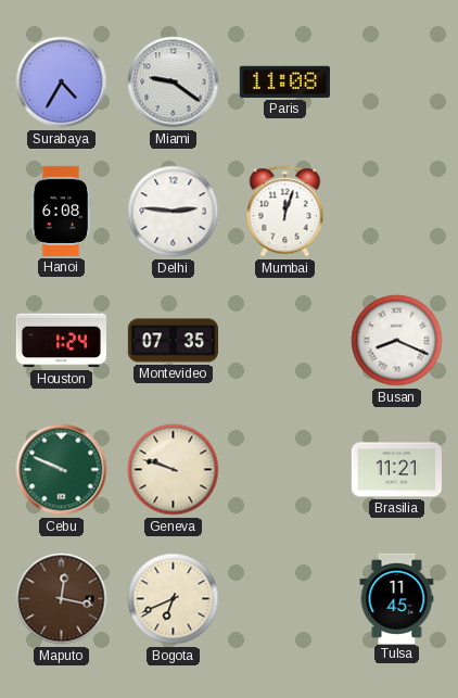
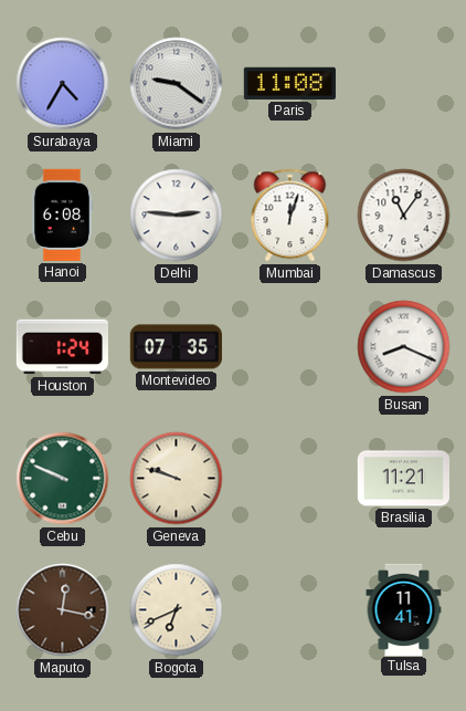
Damascus: none -> 11:06
Tulsa: 11:45 -> 11:41
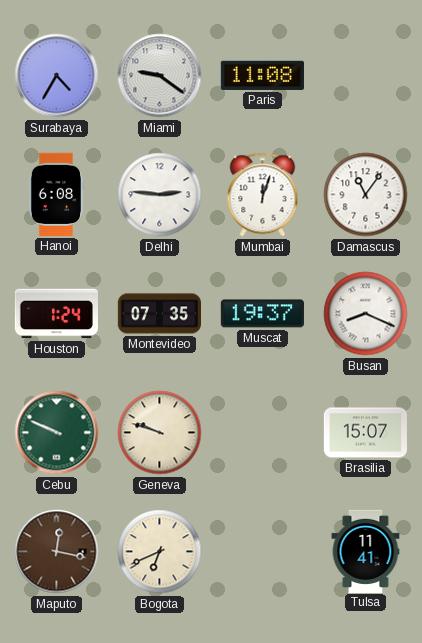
Muscat: none -> 19:37
Brasilia: 11:21 -> 15:07
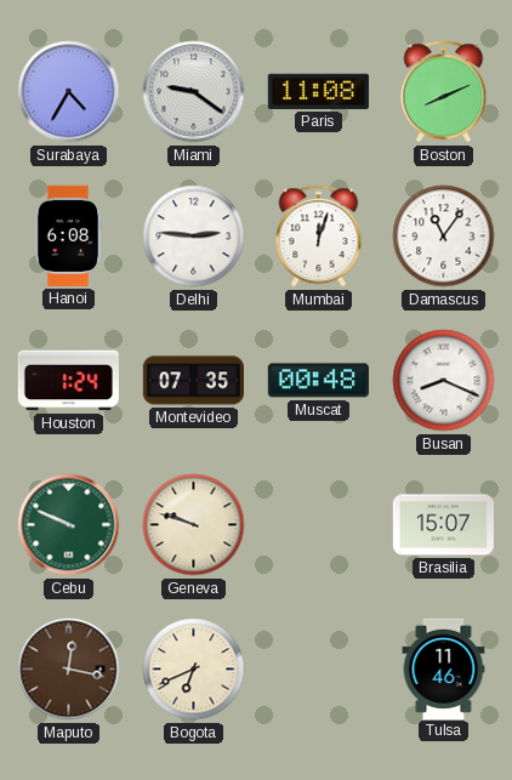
Boston: none -> 8:11
Muscat: 19:37 -> 00:48
Tulsa: 11:41 -> 11:46
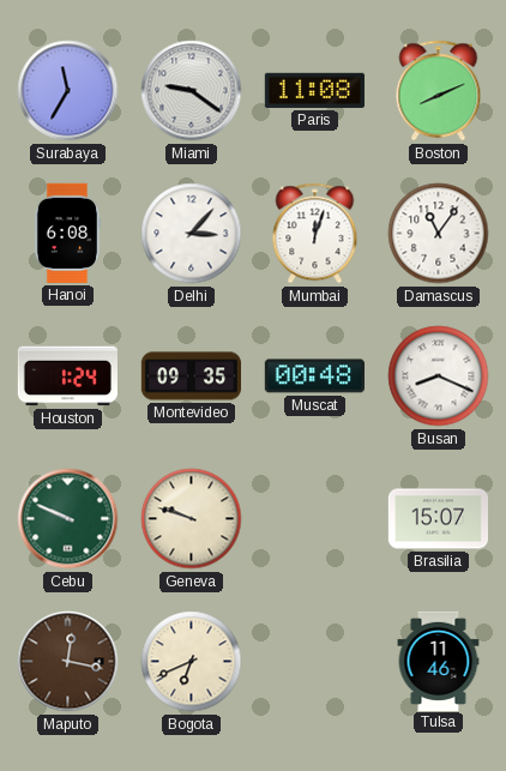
Surabaya: 4:35 -> 11:35
Delhi: 2:46 -> 3:07
Montevideo: 07:35 -> 09:35
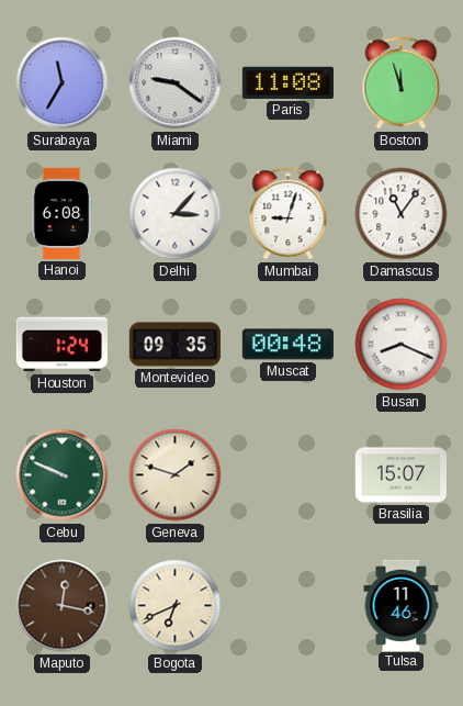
Boston: 8:11 -> 11:57
Mumbai: 12:03 -> 9:03
Geneva: 9:48 -> 1:48
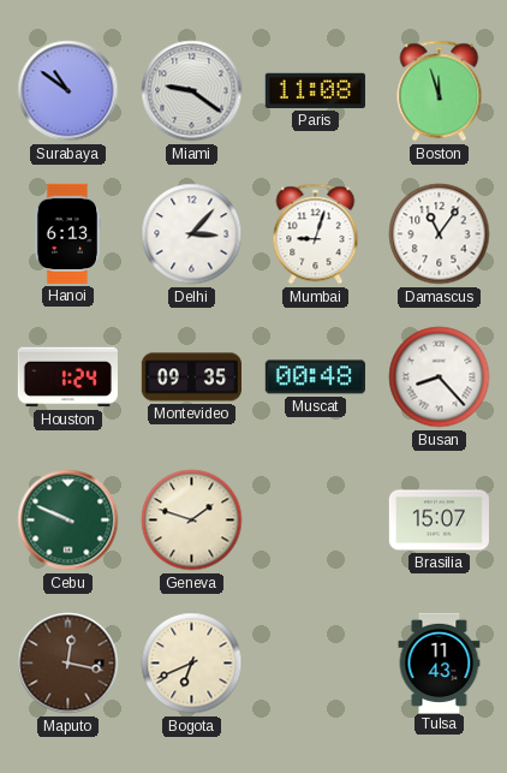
Surabaya: 11:35 -> 10:51
Hanoi: 6:08 -> 6:13
Busan: 8:19 -> 8:23
Tulsa: 11:46 -> 11:43
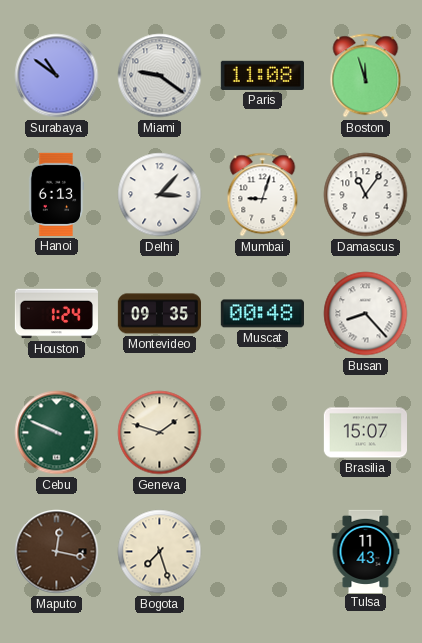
Bogota: 6:41 -> 7:27
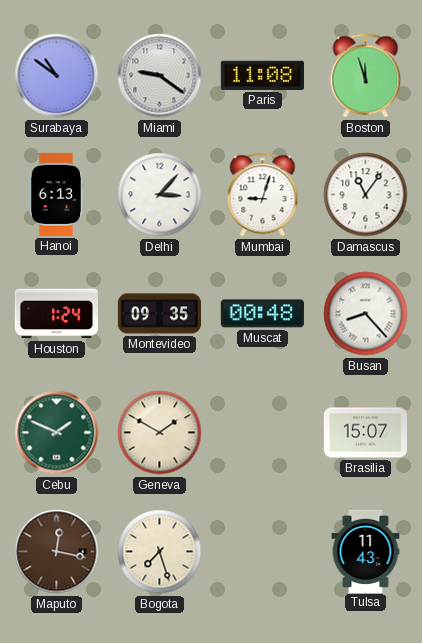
Cebu: 9:49 -> 1:49
Geneva: 1:48 -> 1:50
